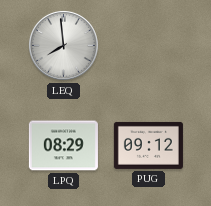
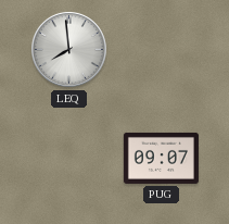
LPQ: 08:29 -> none
PUG: 09:12 -> 09:07
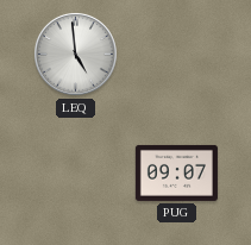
LEQ: 7:59 -> 4:59
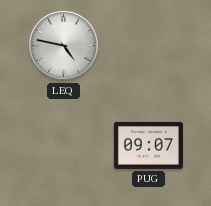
LEQ: 4:59 -> 4:47
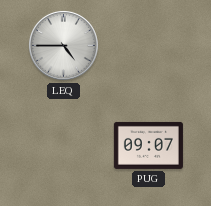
LEQ: 4:47 -> 4:45
